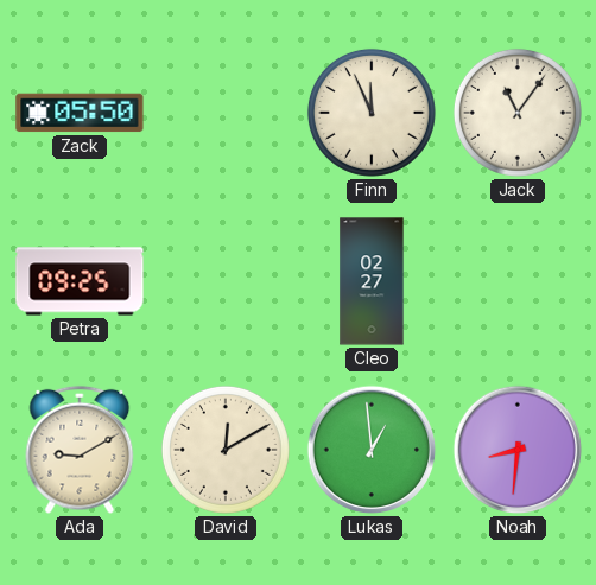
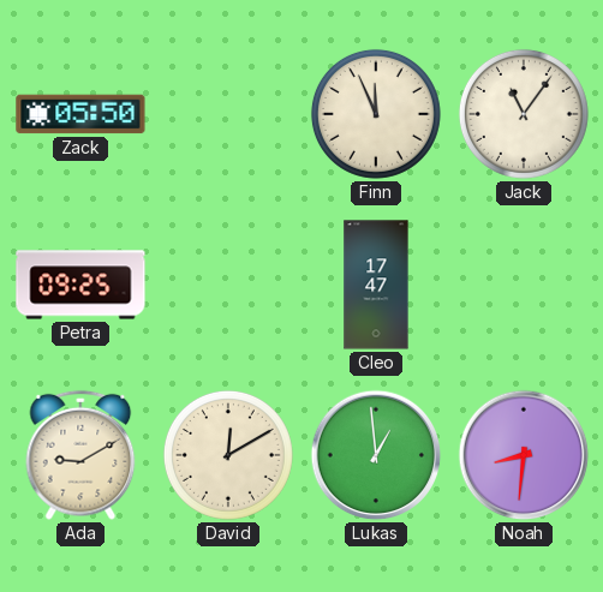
Cleo: 02:27 -> 17:47
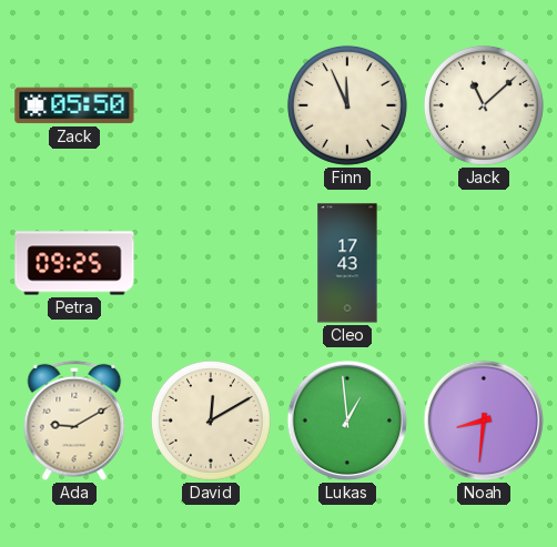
Jack: 11:06 -> 11:08
Cleo: 17:47 -> 17:43
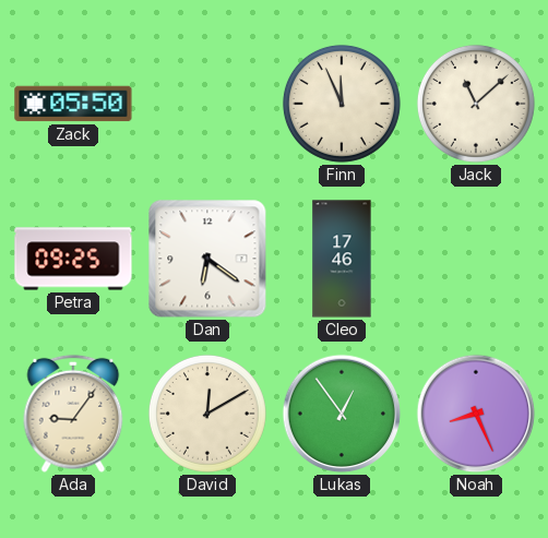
Dan: none -> 6:21
Cleo: 17:43 -> 17:46
Ada: 9:10 -> 9:06
Lukas: 12:59 -> 12:54
Noah: 8:31 -> 8:26
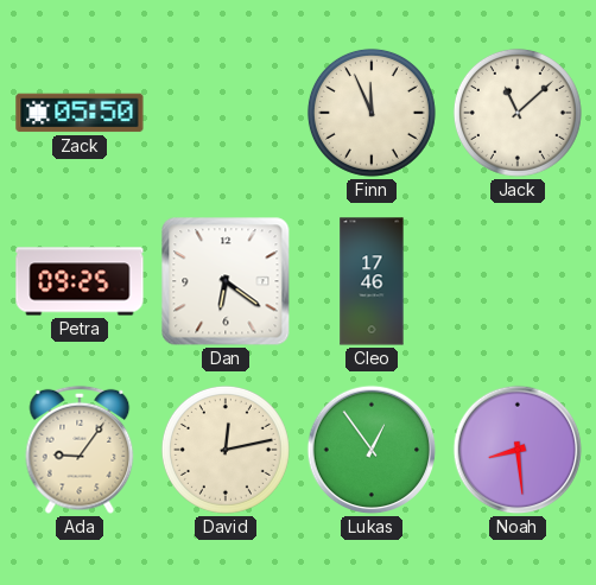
David: 12:10 -> 12:13
Noah: 8:26 -> 8:29
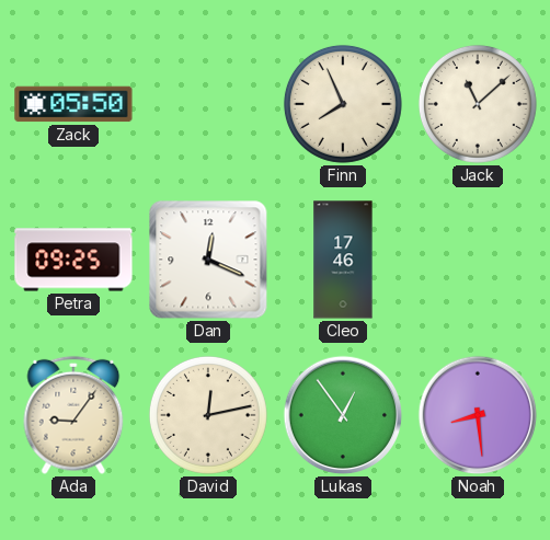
Finn: 11:56 -> 7:56
Dan: 6:21 -> 12:19
